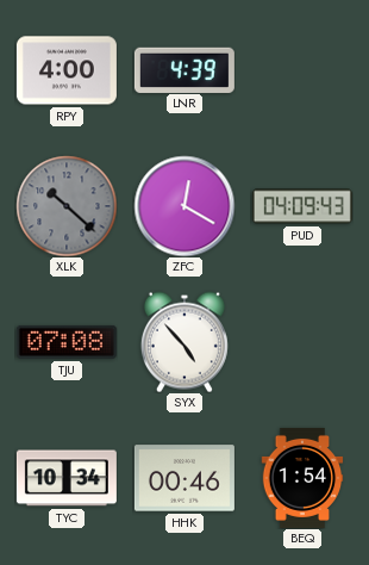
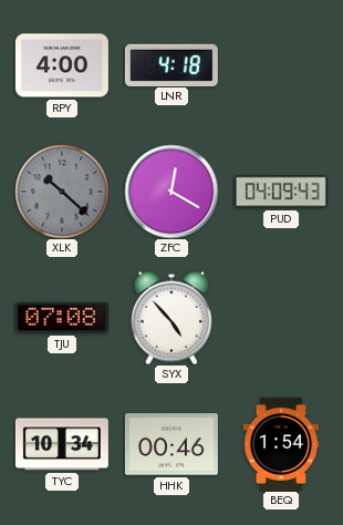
LNR: 4:39 -> 4:18
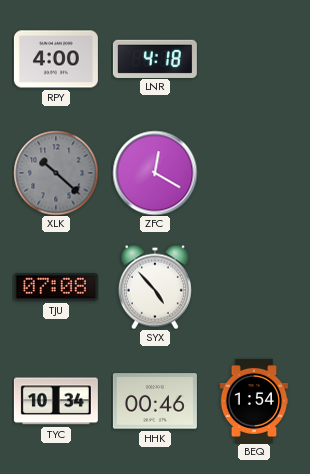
PUD: 04:09 -> none
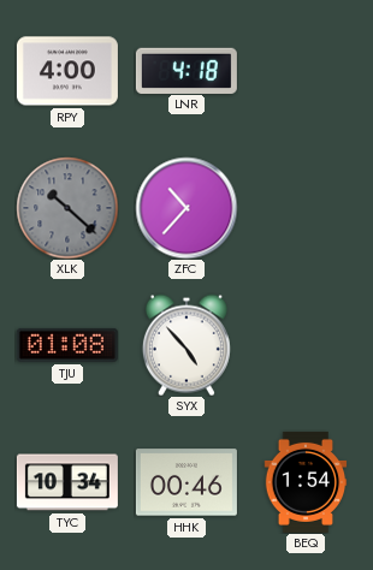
ZFC: 12:20 -> 10:37
TJU: 07:08 -> 01:08
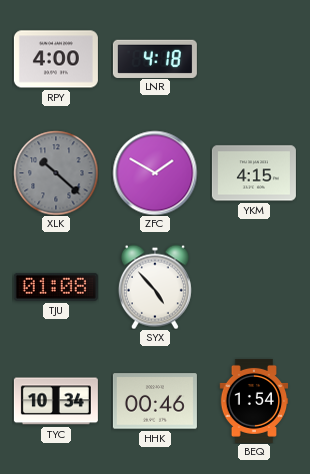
ZFC: 10:37 -> 1:50
YKM: none -> 4:15
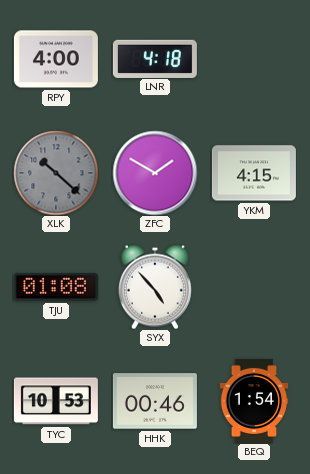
TYC: 10:34 -> 10:53
